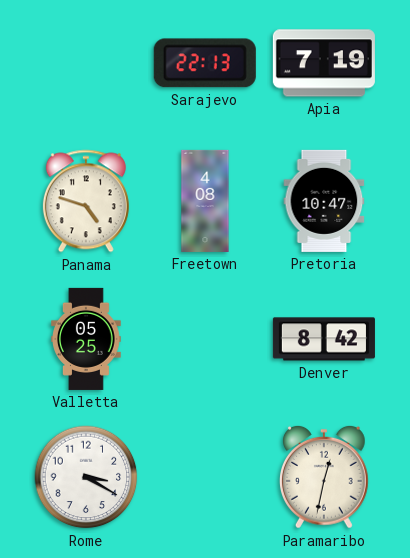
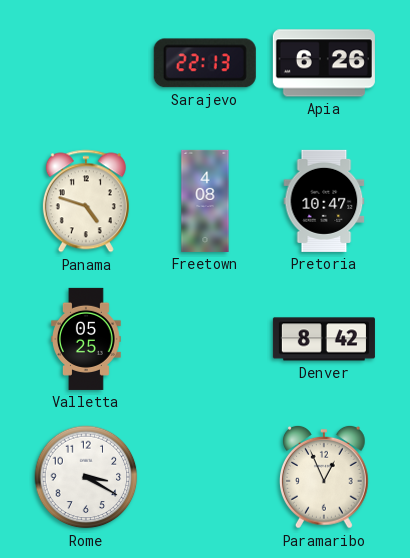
Apia: 7:19 -> 6:26
Paramaribo: 12:32 -> 12:56
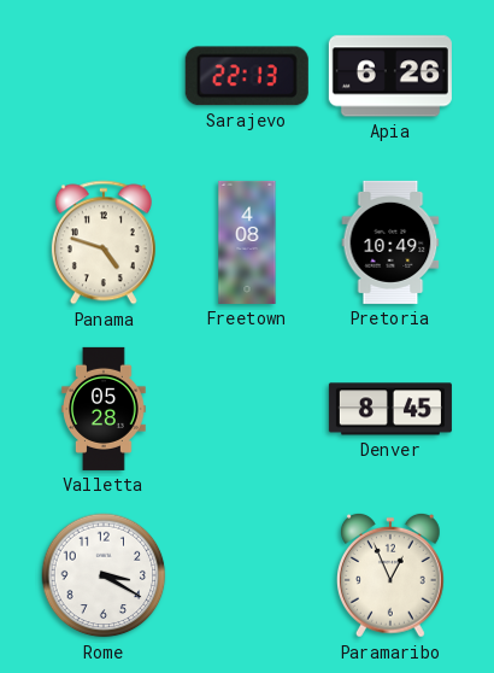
Pretoria: 10:47 -> 10:49
Valletta: 05:25 -> 05:28
Denver: 8:42 -> 8:45
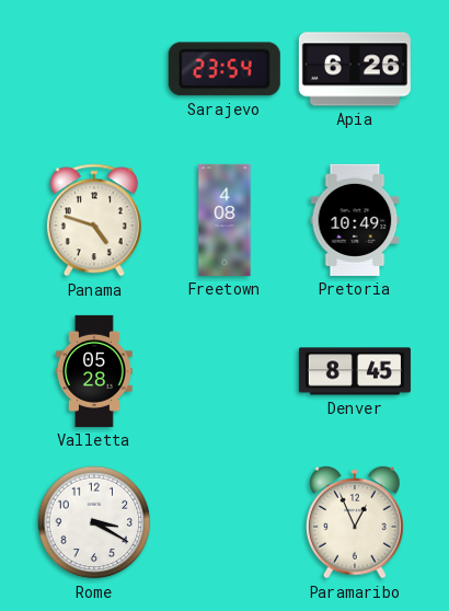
Sarajevo: 22:13 -> 23:54
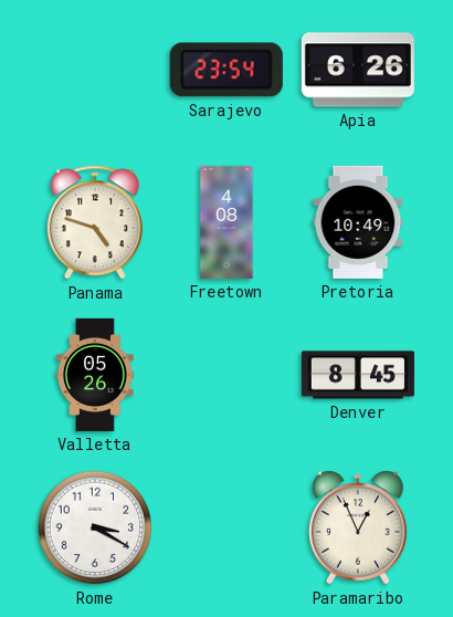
Valletta: 05:28 -> 05:26
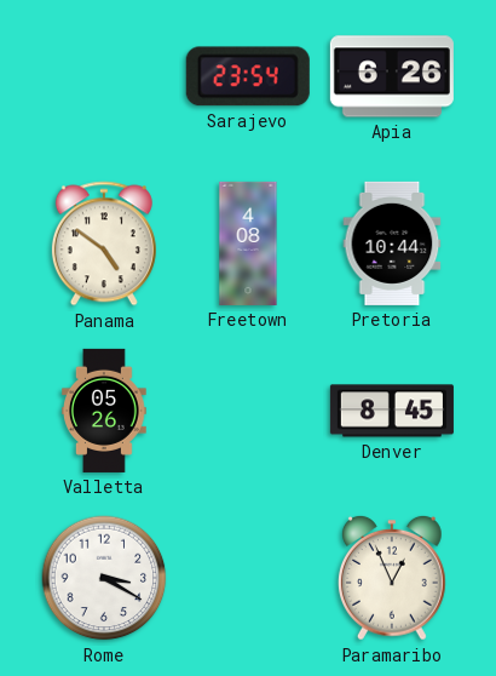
Panama: 4:48 -> 4:51
Pretoria: 10:49 -> 10:44
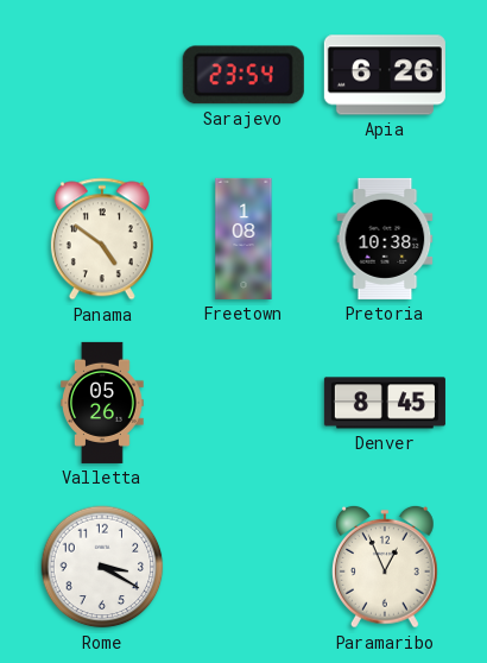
Freetown: 4:08 -> 1:08
Pretoria: 10:44 -> 10:38
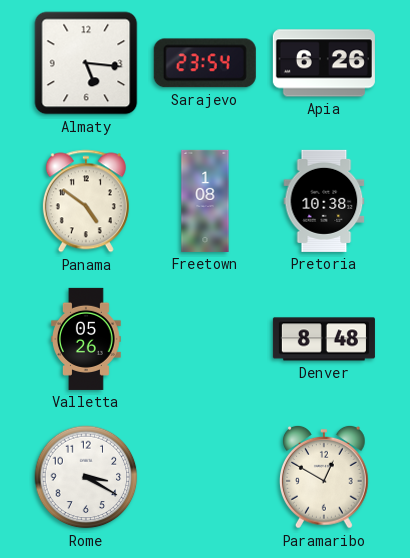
Almaty: none -> 5:16
Denver: 8:45 -> 8:48
Paramaribo: 12:56 -> 12:50
